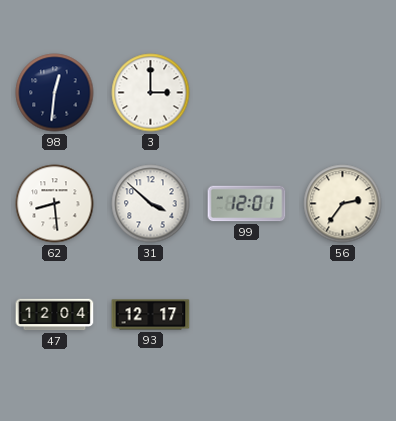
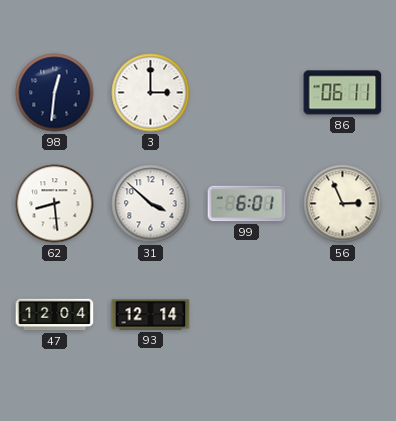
86: none -> 06:11
99: 12:01 -> 6:01
56: 2:36 -> 2:56
93: 12:17 -> 12:14
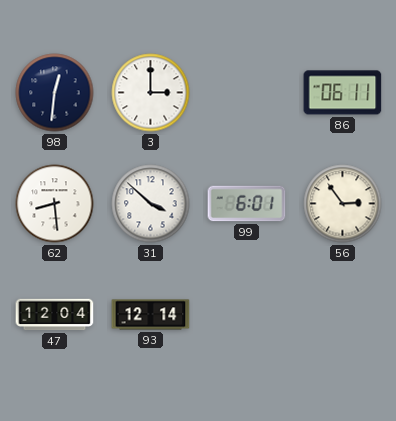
56: 2:56 -> 2:54
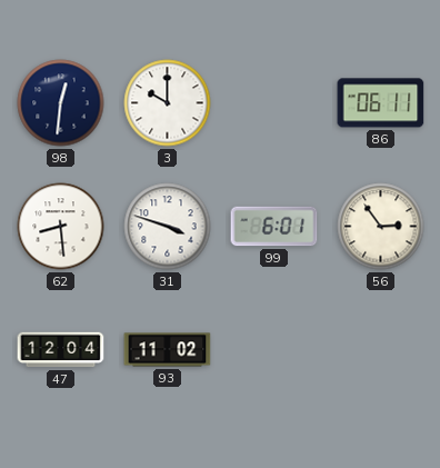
3: 3:00 -> 10:00
31: 3:52 -> 3:48
93: 12:14 -> 11:02
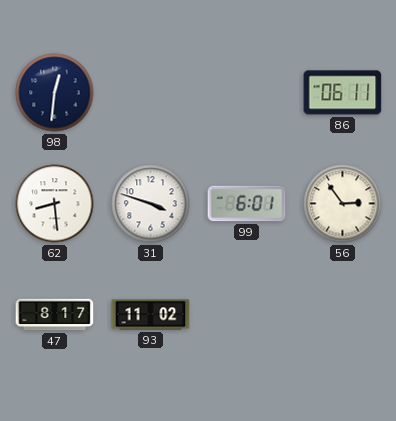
3: 10:00 -> none
47: 12:04 -> 8:17
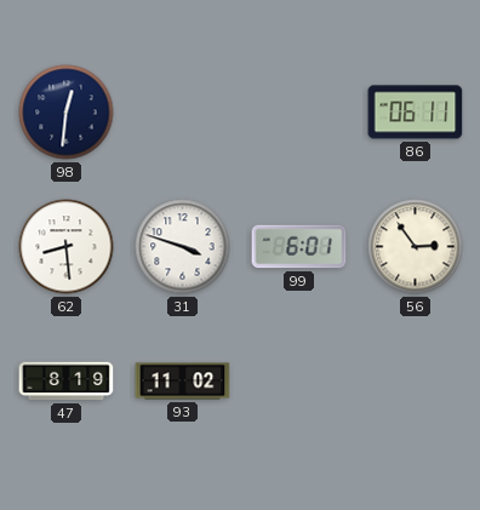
47: 8:17 -> 8:19
